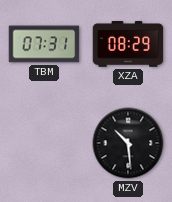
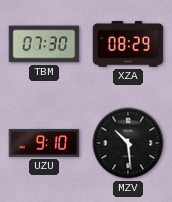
TBM: 07:31 -> 07:30
UZU: none -> 9:10
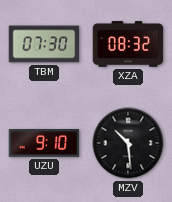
XZA: 08:29 -> 08:32
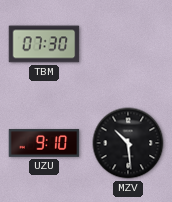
XZA: 08:32 -> none
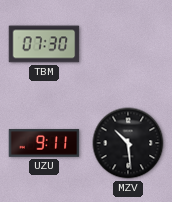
UZU: 9:10 -> 9:11
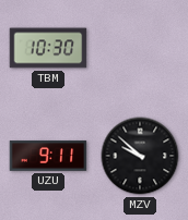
TBM: 07:30 -> 10:30
MZV: 10:29 -> 9:52
